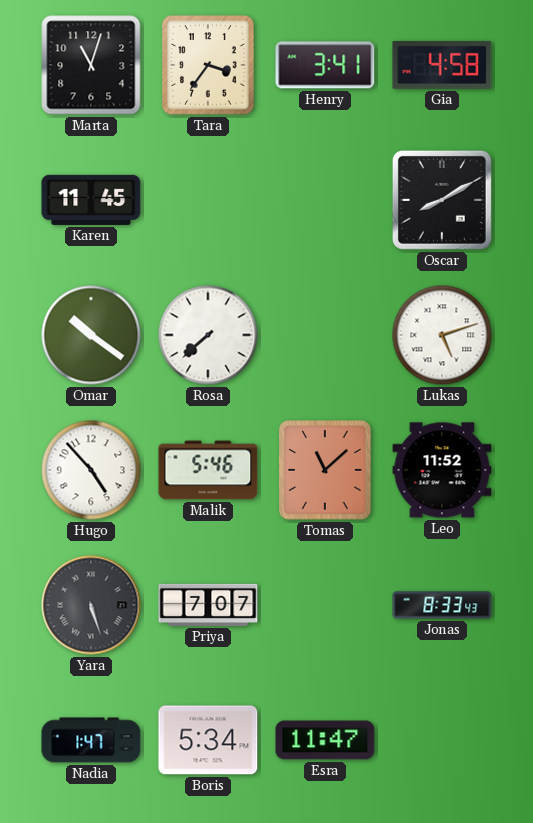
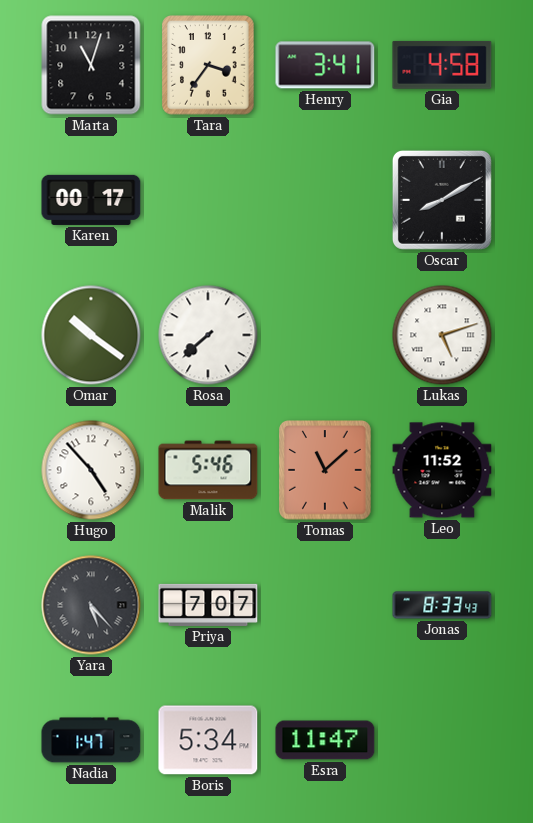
Karen: 11:45 -> 00:17
Yara: 5:27 -> 5:23
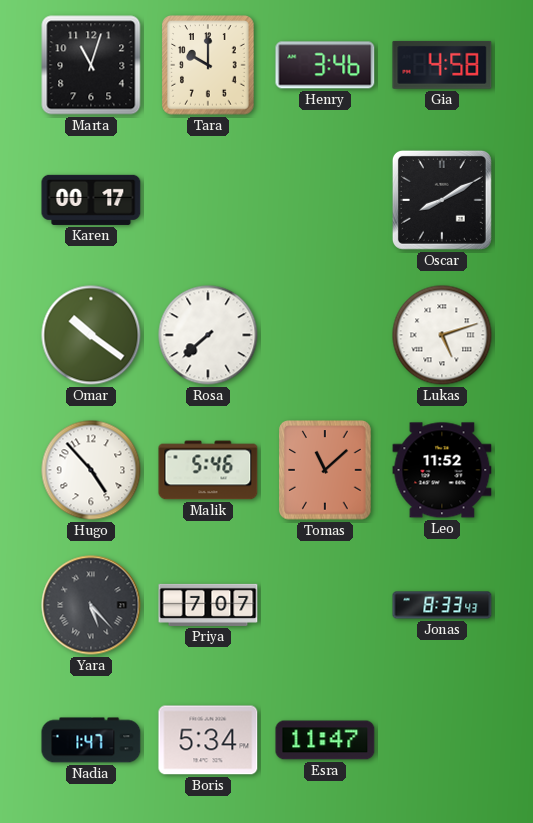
Tara: 3:36 -> 10:00
Henry: 3:41 -> 3:46
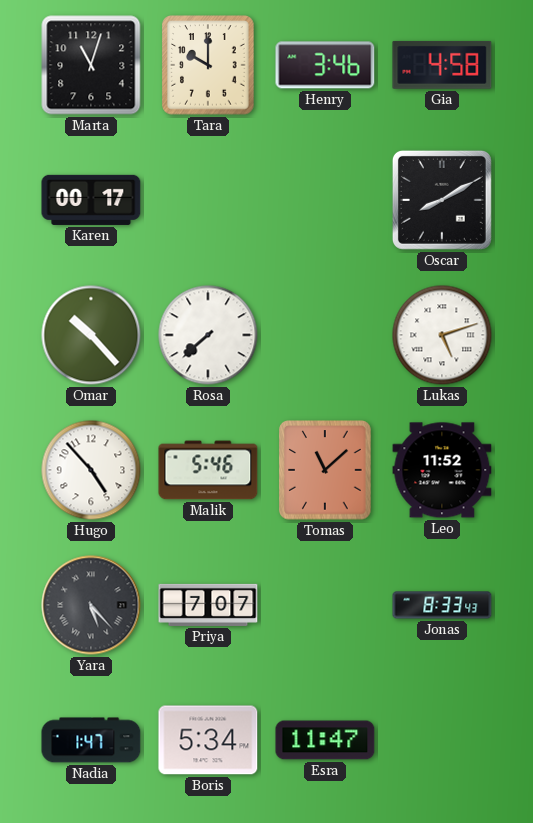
Omar: 10:21 -> 10:23
